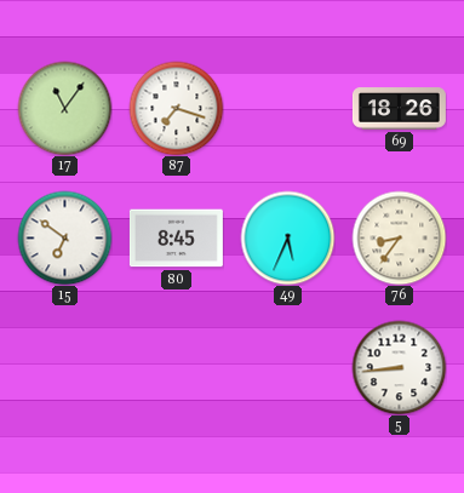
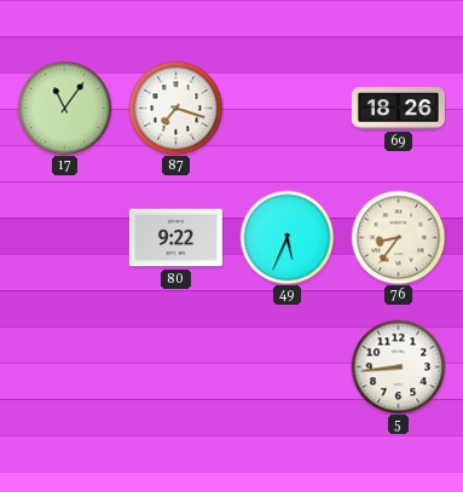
15: 6:51 -> none
80: 8:45 -> 9:22
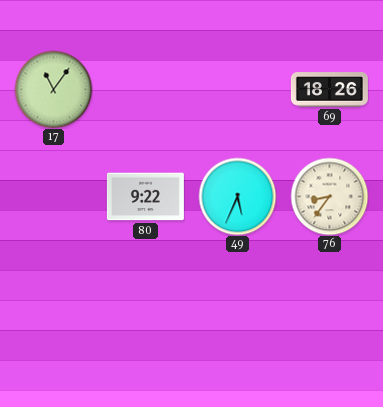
87: 7:18 -> none
5: 8:44 -> none
